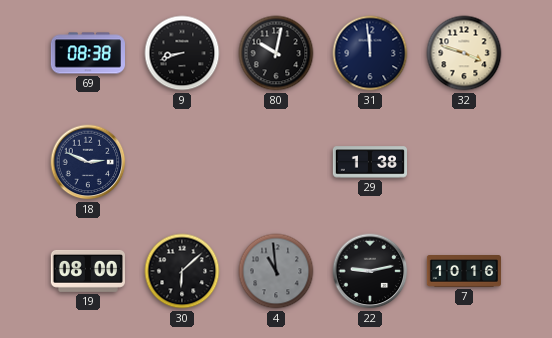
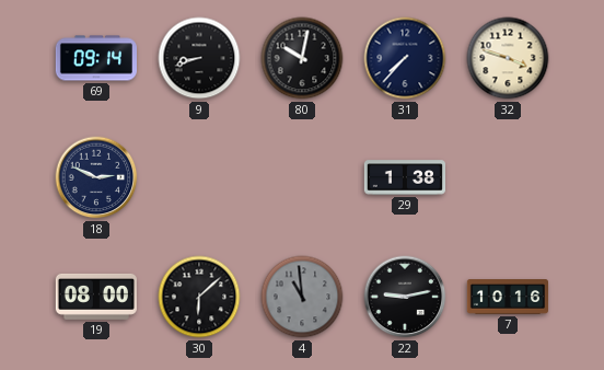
69: 08:38 -> 09:14
31: 11:59 -> 7:37
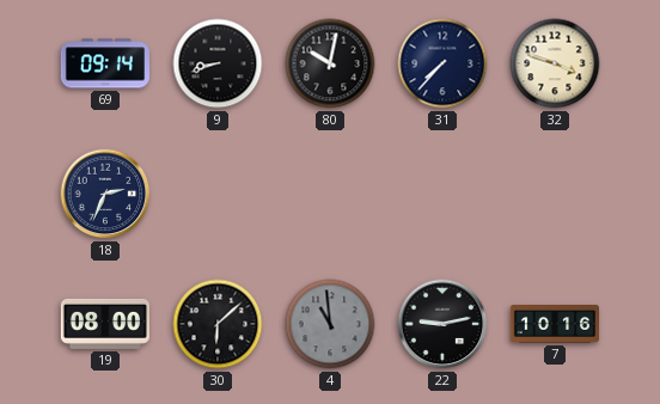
18: 2:49 -> 2:34
29: 1:38 -> none
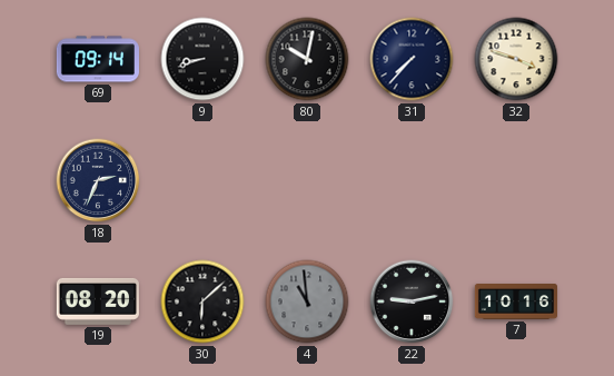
19: 08:00 -> 08:20
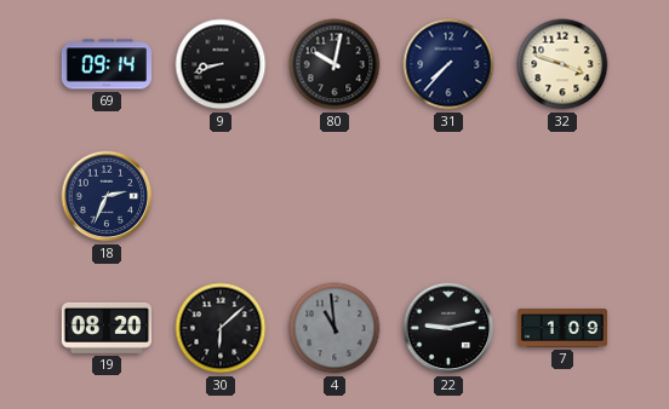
7: 10:16 -> 1:09
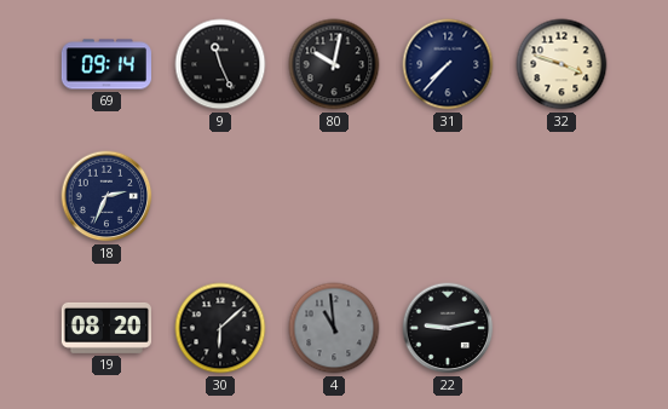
9: 8:42 -> 11:26
7: 1:09 -> none
